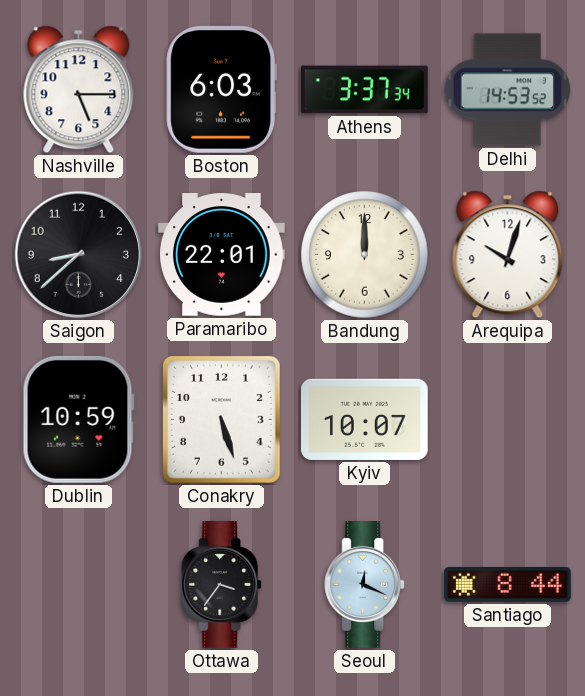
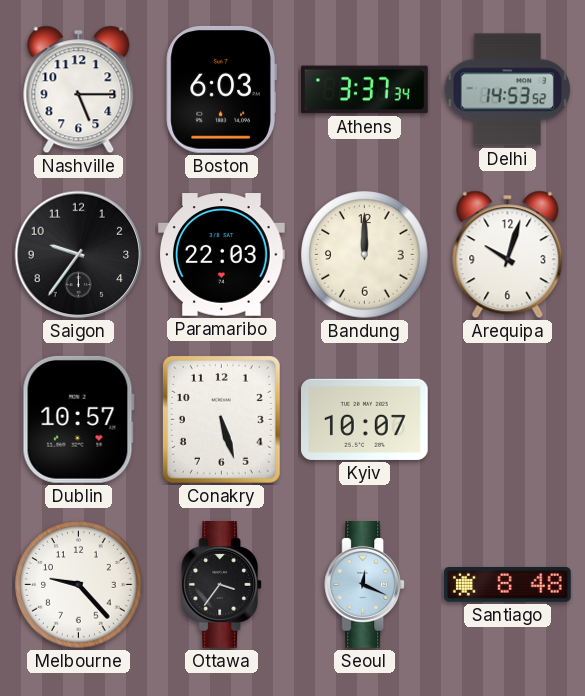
Saigon: 8:38 -> 9:36
Paramaribo: 22:01 -> 22:03
Dublin: 10:59 -> 10:57
Melbourne: none -> 9:23
Santiago: 8:44 -> 8:48
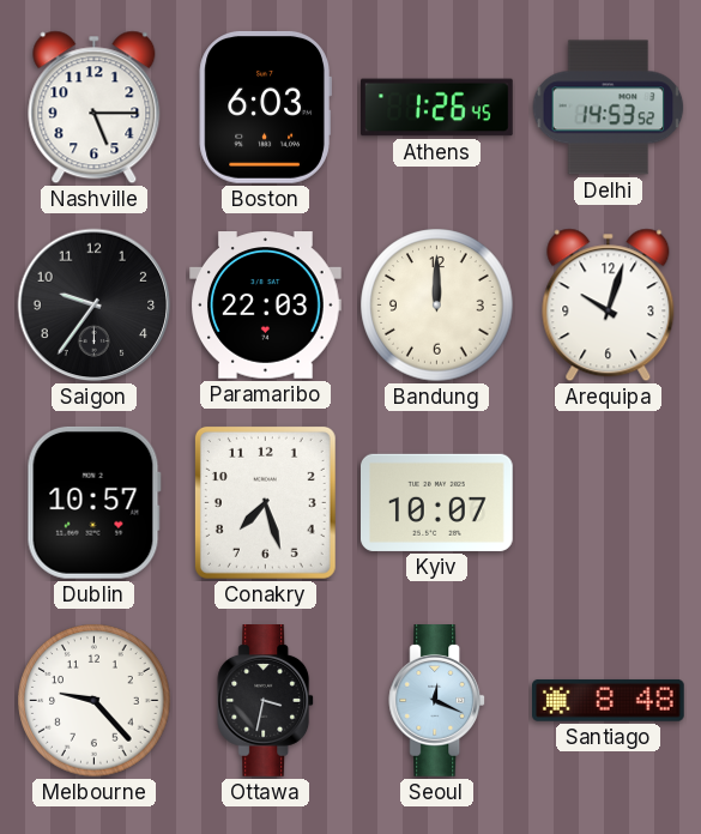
Athens: 3:37 -> 1:26
Conakry: 5:27 -> 7:27
Ottawa: 3:36 -> 3:32
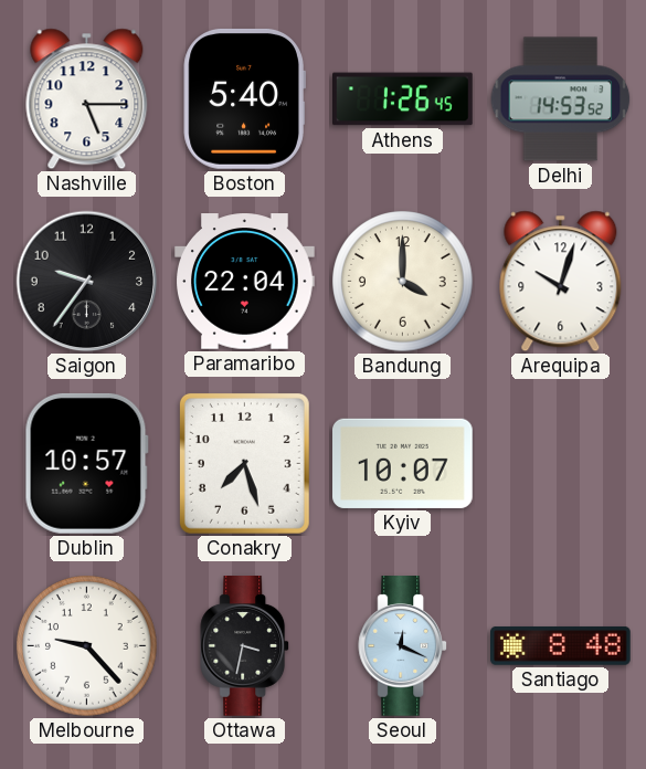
Boston: 6:03 -> 5:40
Paramaribo: 22:03 -> 22:04
Bandung: 12:00 -> 4:00
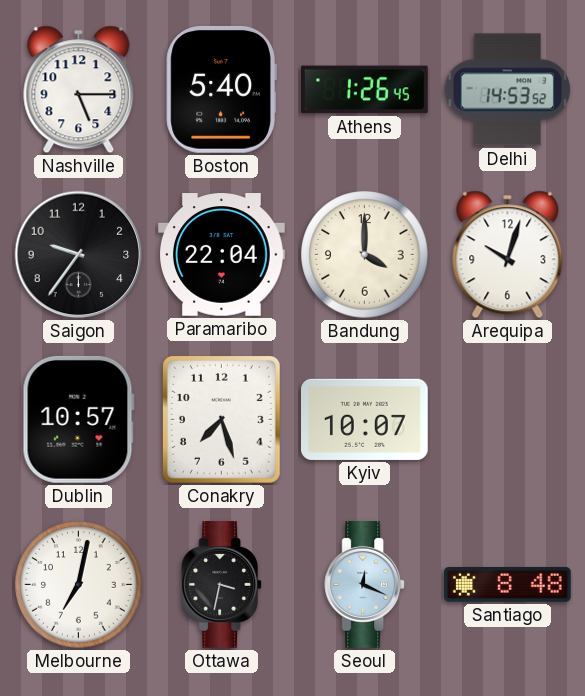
Melbourne: 9:23 -> 7:02
